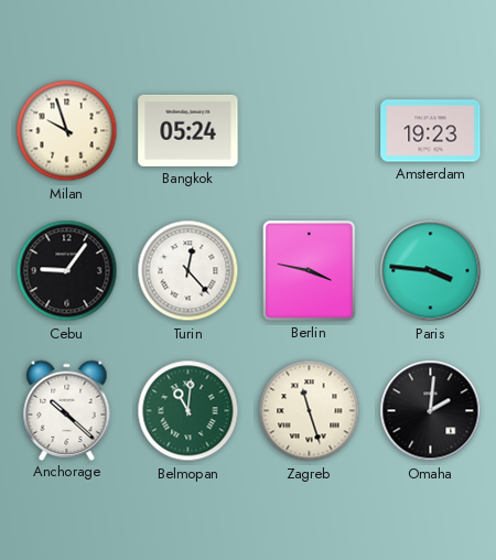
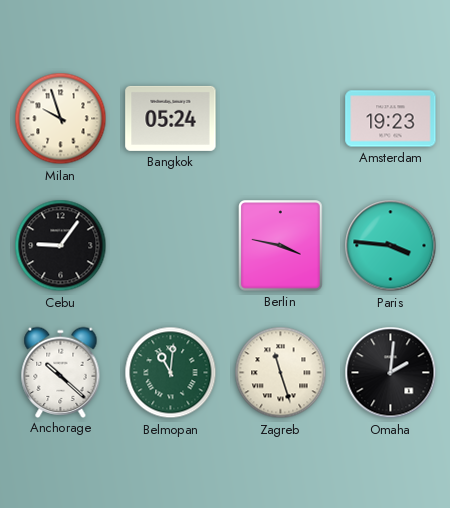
Turin: 12:23 -> none
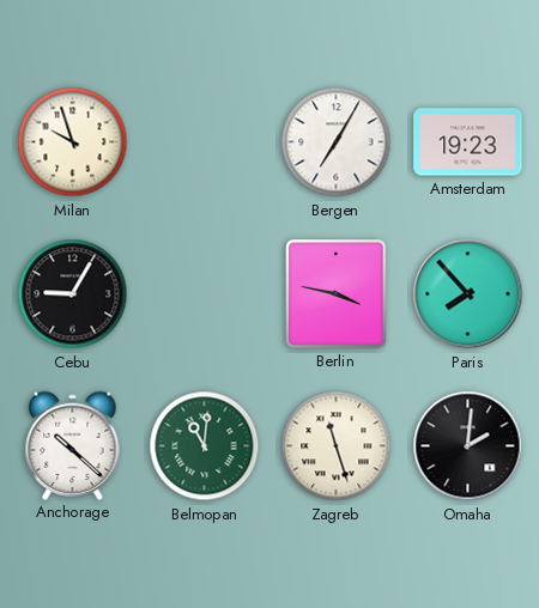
Bangkok: 05:24 -> none
Bergen: none -> 7:05
Cebu: 9:06 -> 9:05
Paris: 3:46 -> 7:53
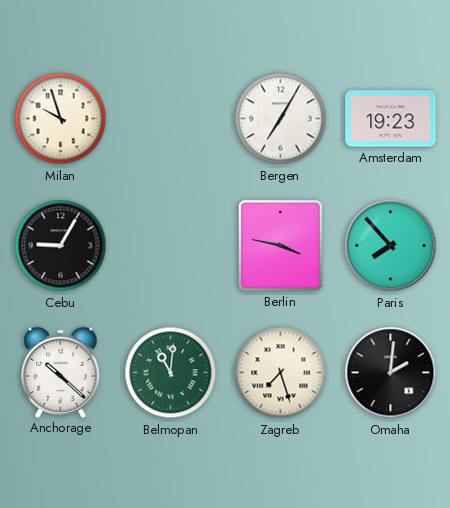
Zagreb: 11:27 -> 7:27
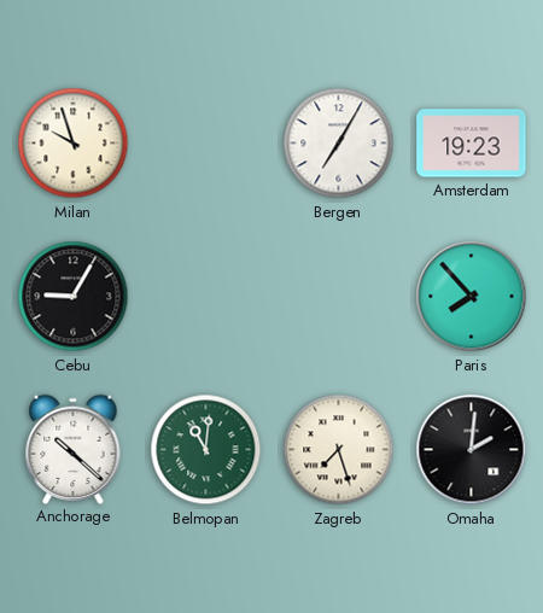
Berlin: 3:47 -> none
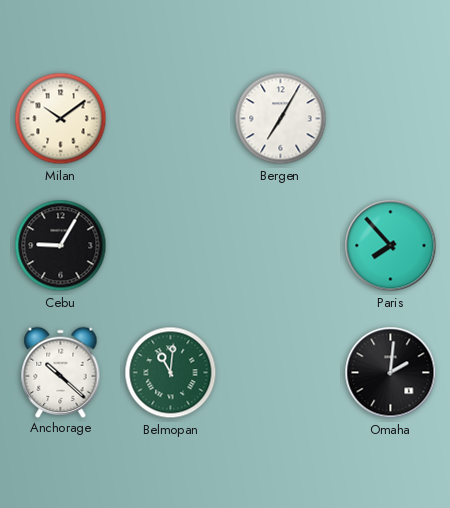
Milan: 9:57 -> 10:09
Amsterdam: 19:23 -> none
Zagreb: 7:27 -> none
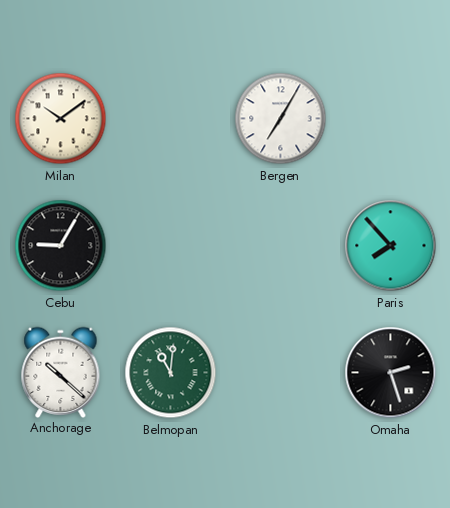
Omaha: 2:01 -> 2:27
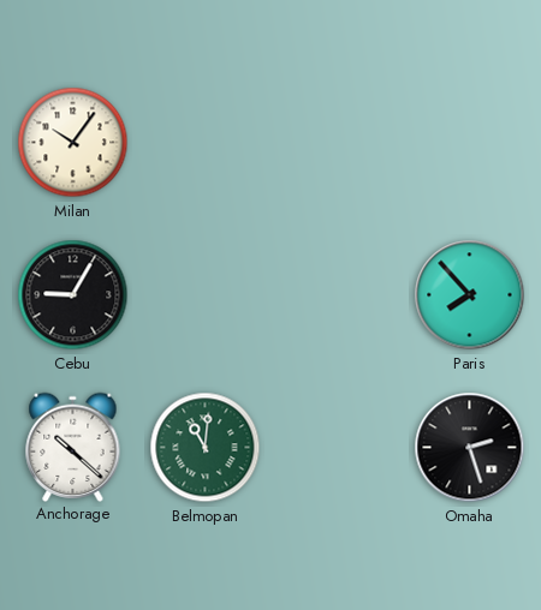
Milan: 10:09 -> 10:06
Bergen: 7:05 -> none
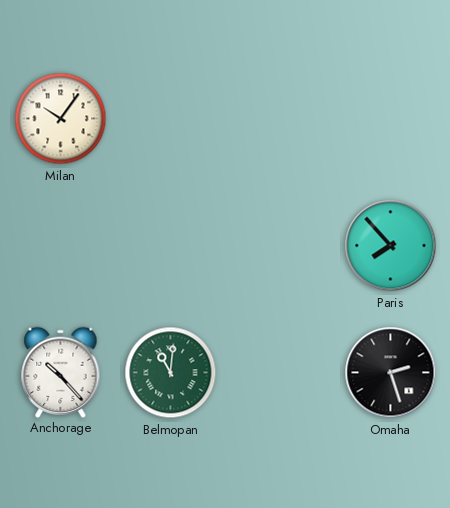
Cebu: 9:05 -> none
Anchorage: 10:22 -> 10:23
